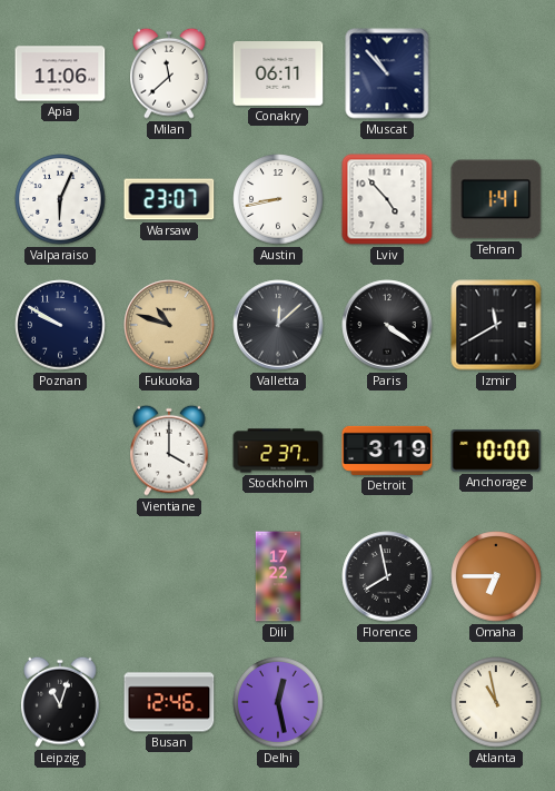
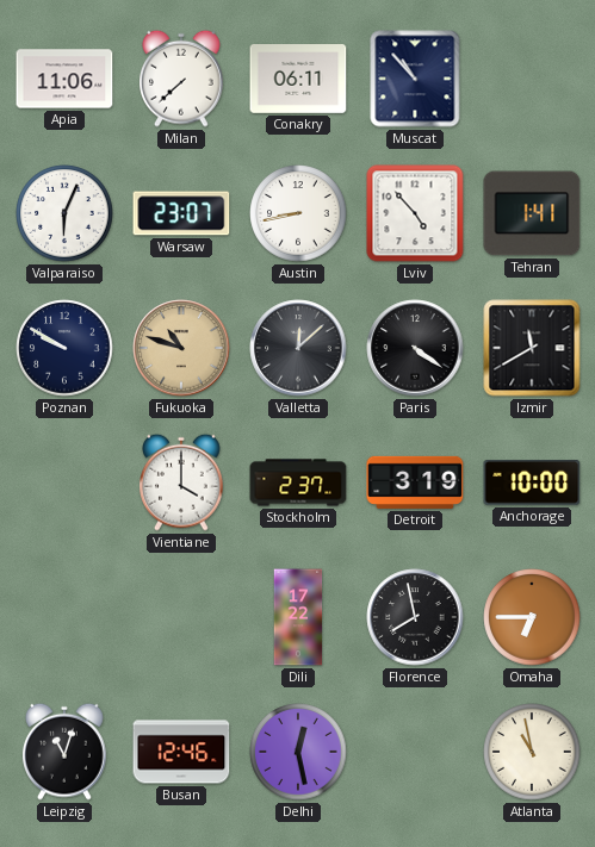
Milan: 11:38 -> 7:38
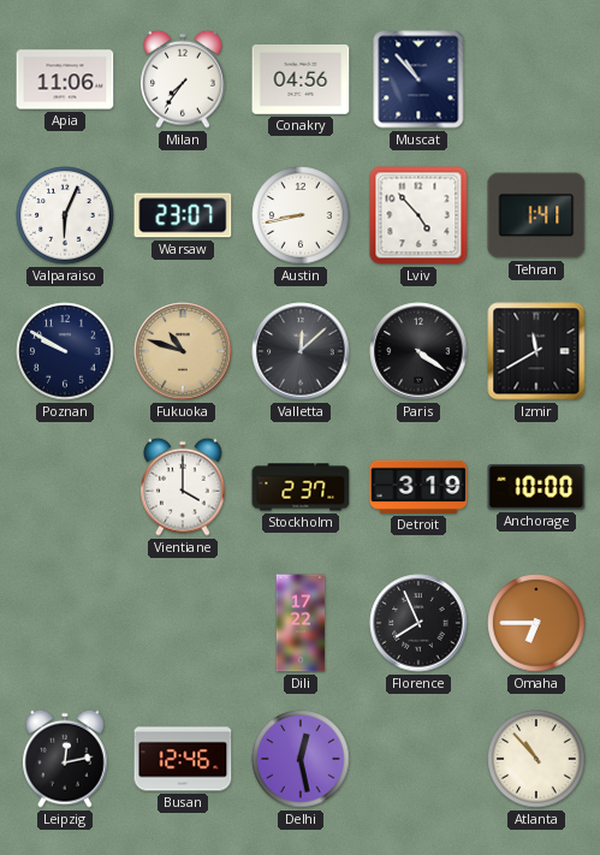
Milan: 7:38 -> 7:36
Conakry: 06:11 -> 04:56
Florence: 7:58 -> 7:56
Leipzig: 11:03 -> 12:13
Atlanta: 10:58 -> 10:53
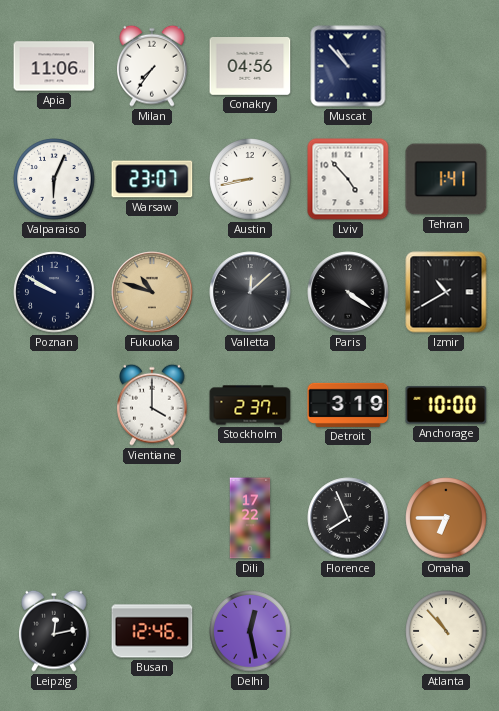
Izmir: 11:40 -> 10:40
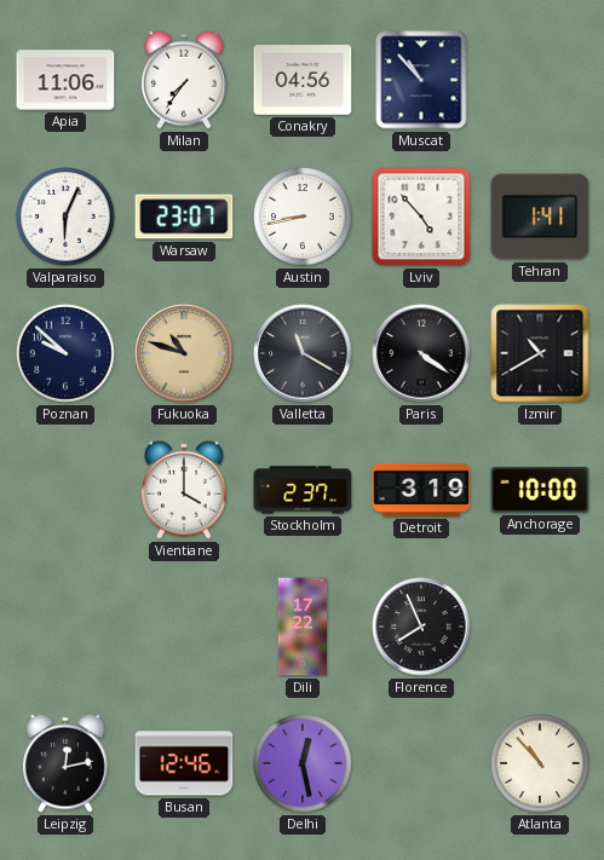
Poznan: 9:50 -> 9:52
Valletta: 12:08 -> 11:20
Omaha: 6:45 -> none
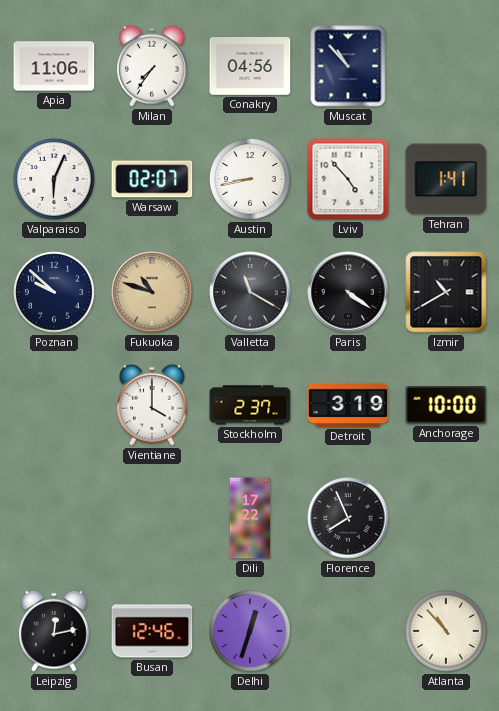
Warsaw: 23:07 -> 02:07
Delhi: 12:28 -> 12:33
